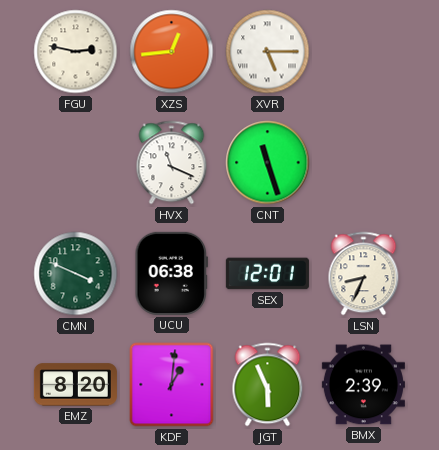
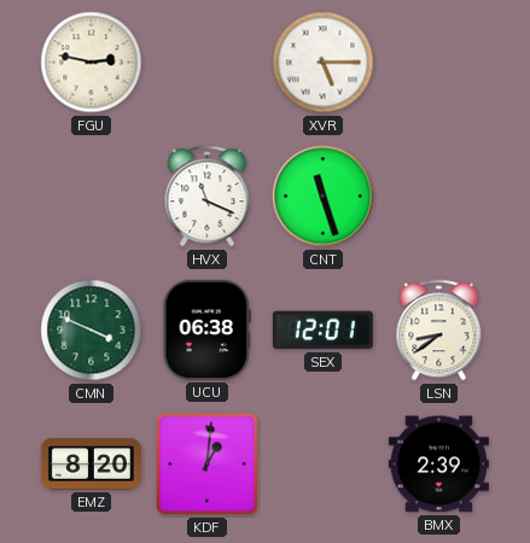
XZS: 12:44 -> none
LSN: 8:34 -> 8:39
JGT: 5:56 -> none
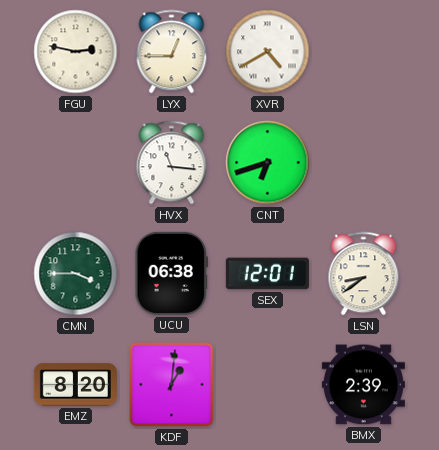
LYX: none -> 12:45
XVR: 5:15 -> 4:40
HVX: 11:19 -> 11:16
CNT: 11:27 -> 6:42
CMN: 3:49 -> 3:45
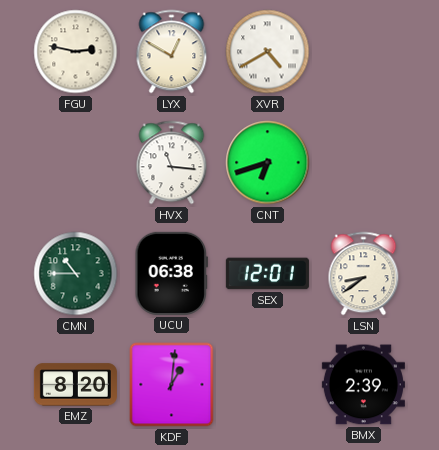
LYX: 12:45 -> 12:50
CMN: 3:45 -> 10:45
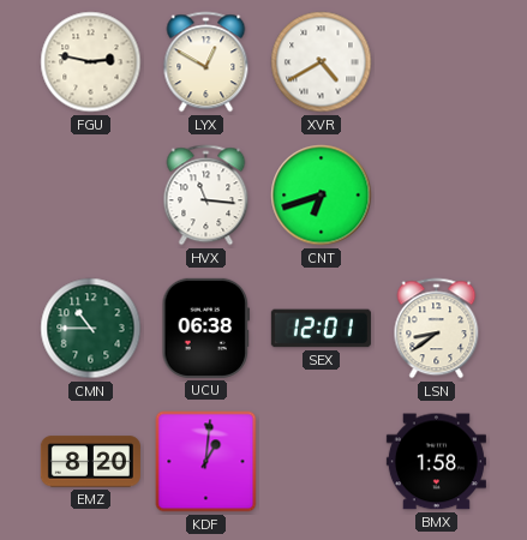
BMX: 2:39 -> 1:58
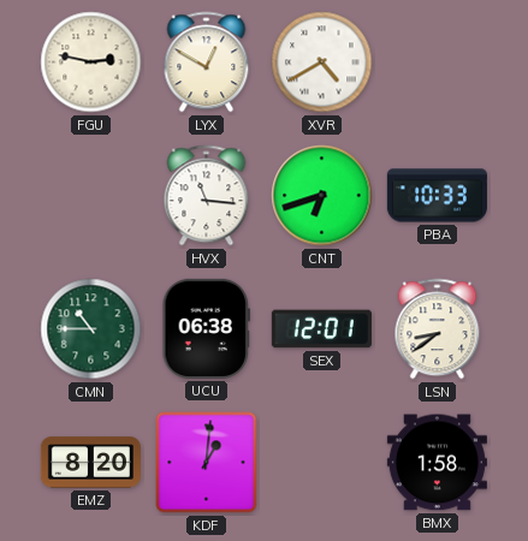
PBA: none -> 10:33
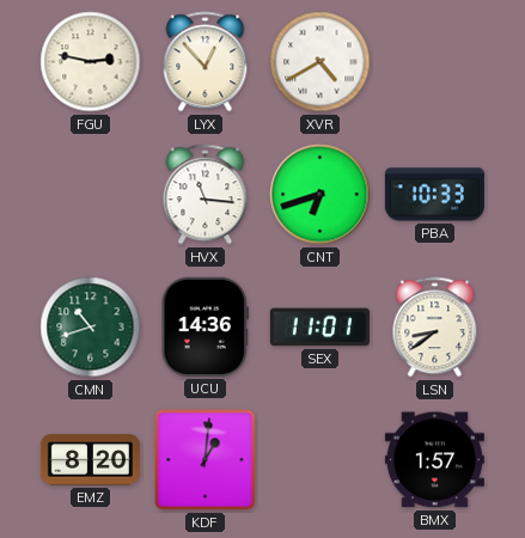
LYX: 12:50 -> 12:53
CMN: 10:45 -> 10:42
UCU: 06:38 -> 14:36
SEX: 12:01 -> 11:01
BMX: 1:58 -> 1:57
